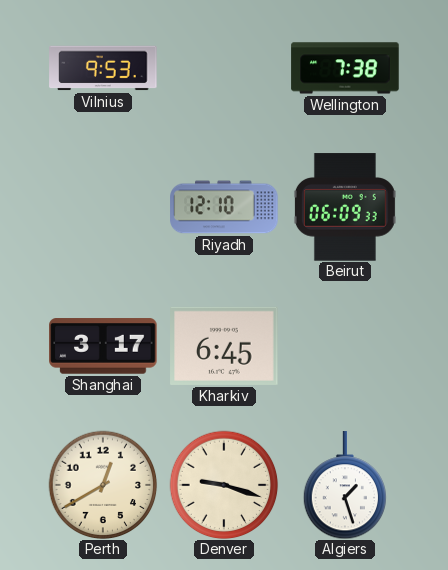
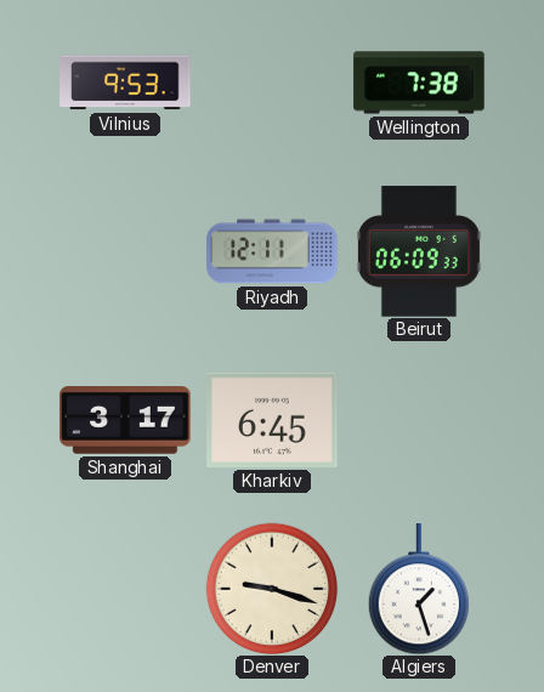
Riyadh: 12:10 -> 12:11
Perth: 12:40 -> none
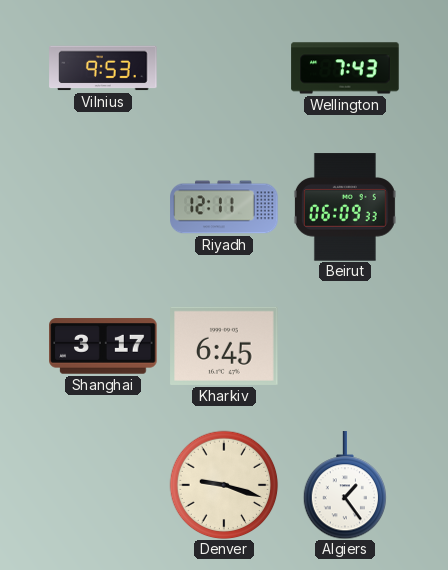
Wellington: 7:38 -> 7:43
Algiers: 1:27 -> 1:24
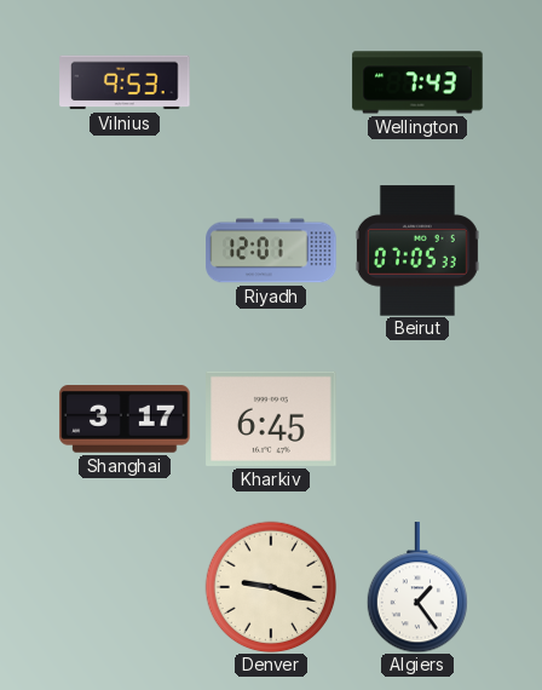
Riyadh: 12:11 -> 12:01
Beirut: 06:09 -> 07:05
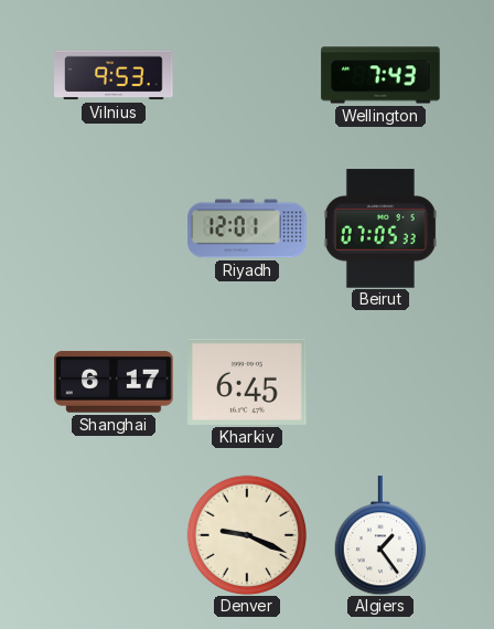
Shanghai: 3:17 -> 6:17
Denver: 9:18 -> 9:19
